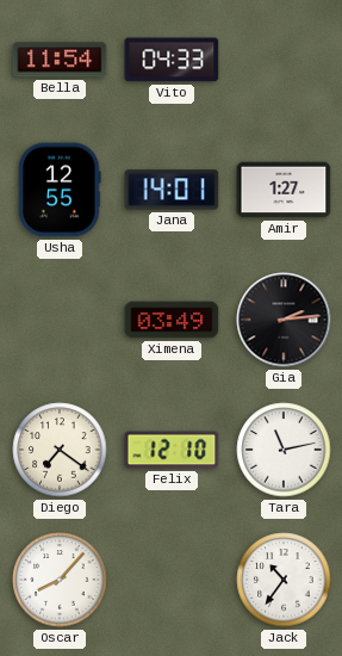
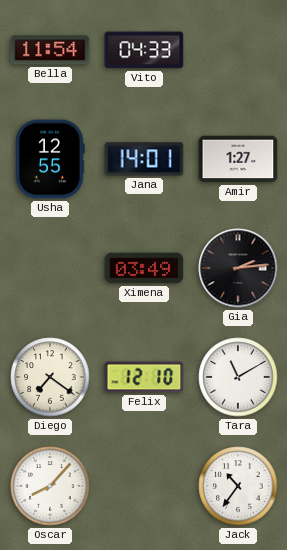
Tara: 11:13 -> 11:10
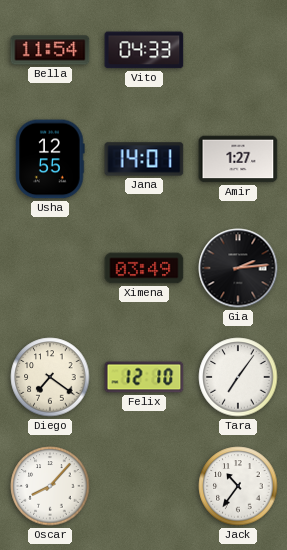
Tara: 11:10 -> 7:06
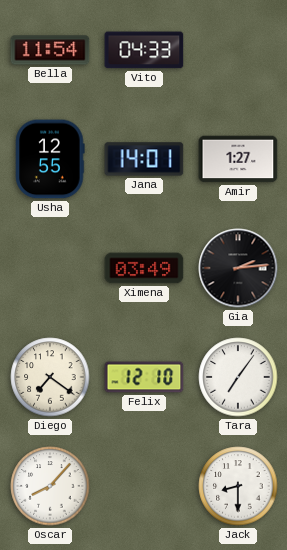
Jack: 10:36 -> 8:30
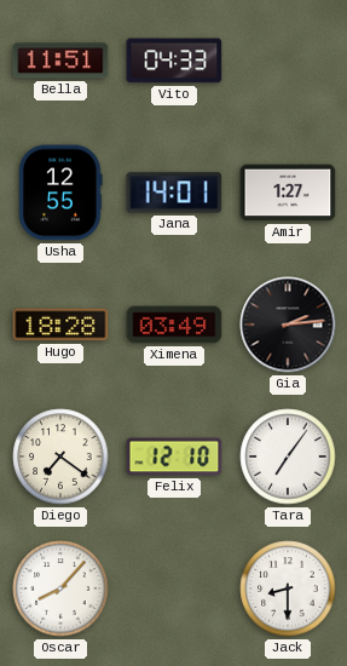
Bella: 11:54 -> 11:51
Hugo: none -> 18:28
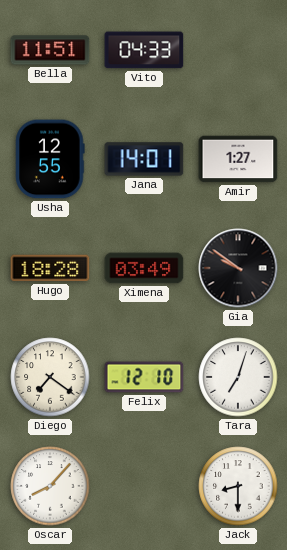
Gia: 2:14 -> 9:51
Tara: 7:06 -> 7:03
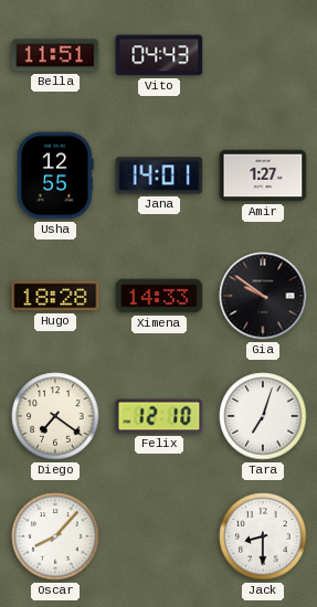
Vito: 04:33 -> 04:43
Ximena: 03:49 -> 14:33
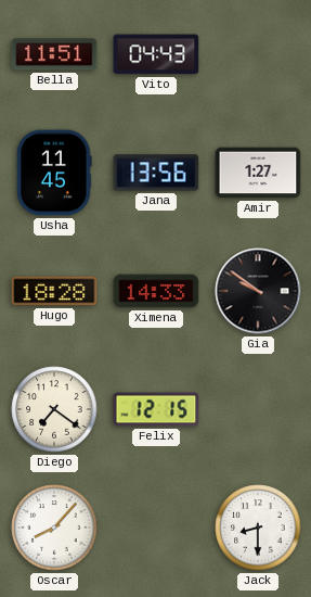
Usha: 12:55 -> 11:45
Jana: 14:01 -> 13:56
Felix: 12:10 -> 12:15
Tara: 7:03 -> none
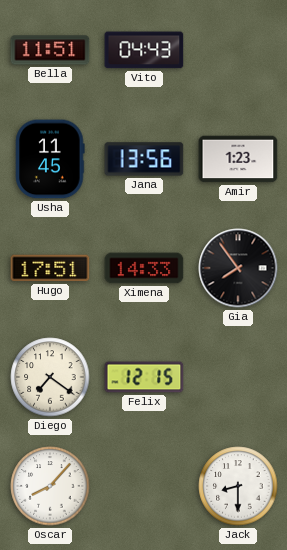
Amir: 1:27 -> 1:23
Hugo: 18:28 -> 17:51
Gia: 9:51 -> 7:54
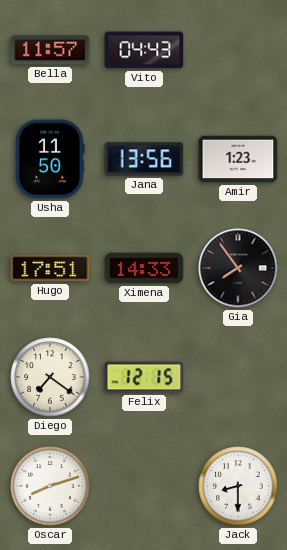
Bella: 11:51 -> 11:57
Usha: 11:45 -> 11:50
Oscar: 8:07 -> 8:12
